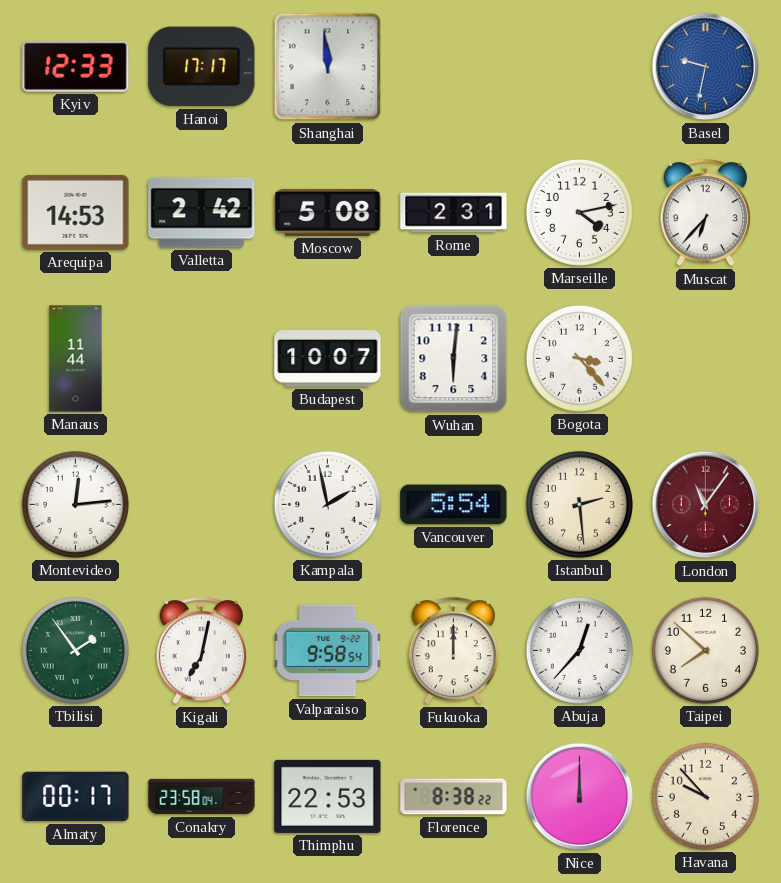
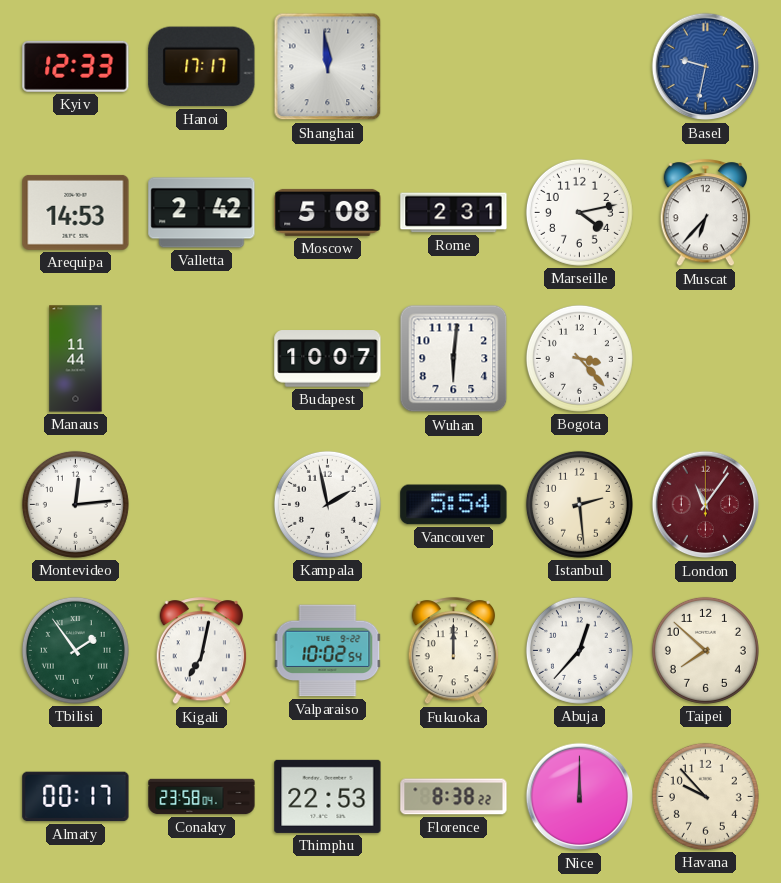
Valparaiso: 9:58 -> 10:02
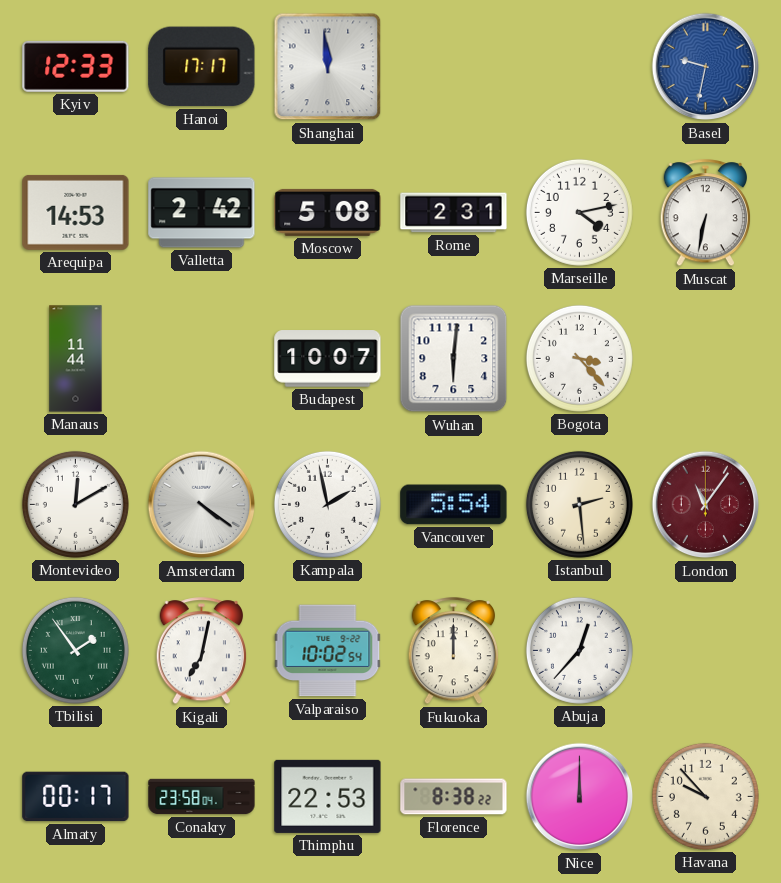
Muscat: 6:37 -> 6:32
Montevideo: 12:14 -> 12:10
Amsterdam: none -> 4:21
Taipei: 7:52 -> none
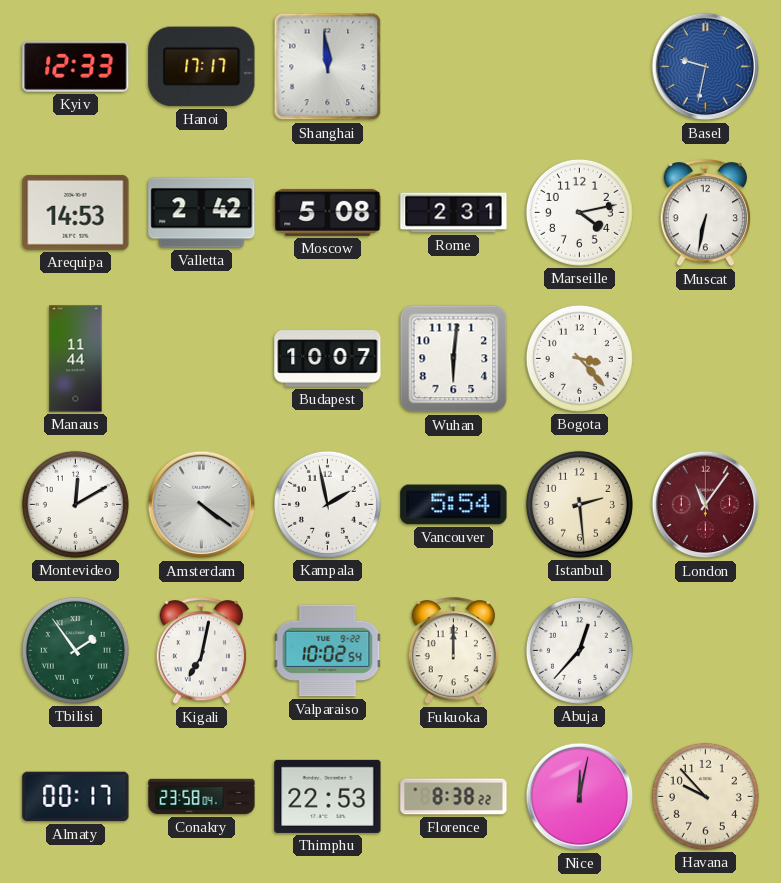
Nice: 12:00 -> 12:02
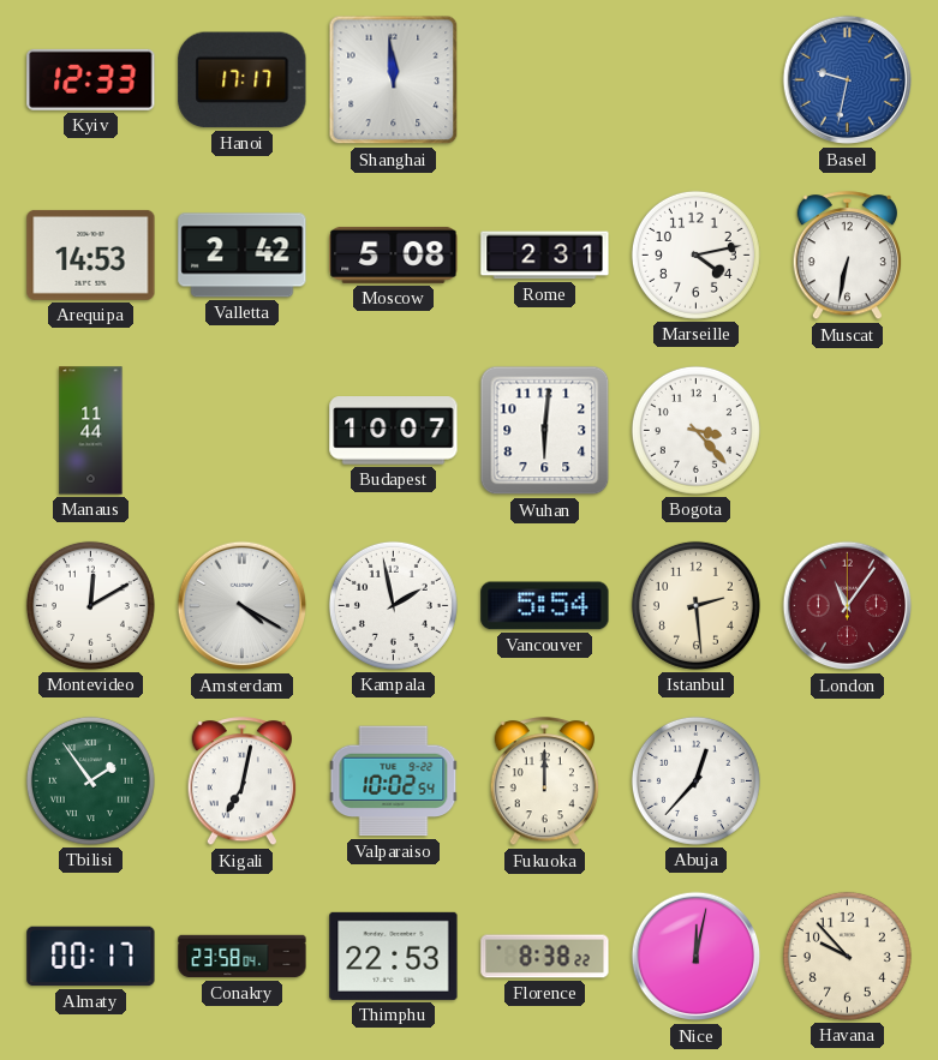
Amsterdam: 4:21 -> 4:20
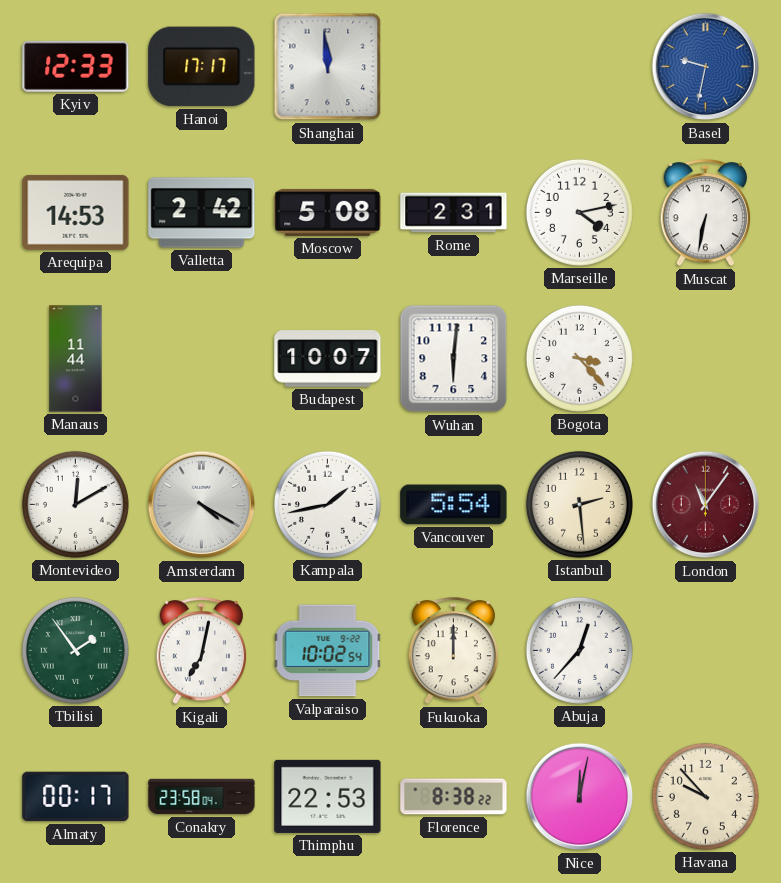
Kampala: 1:58 -> 1:43
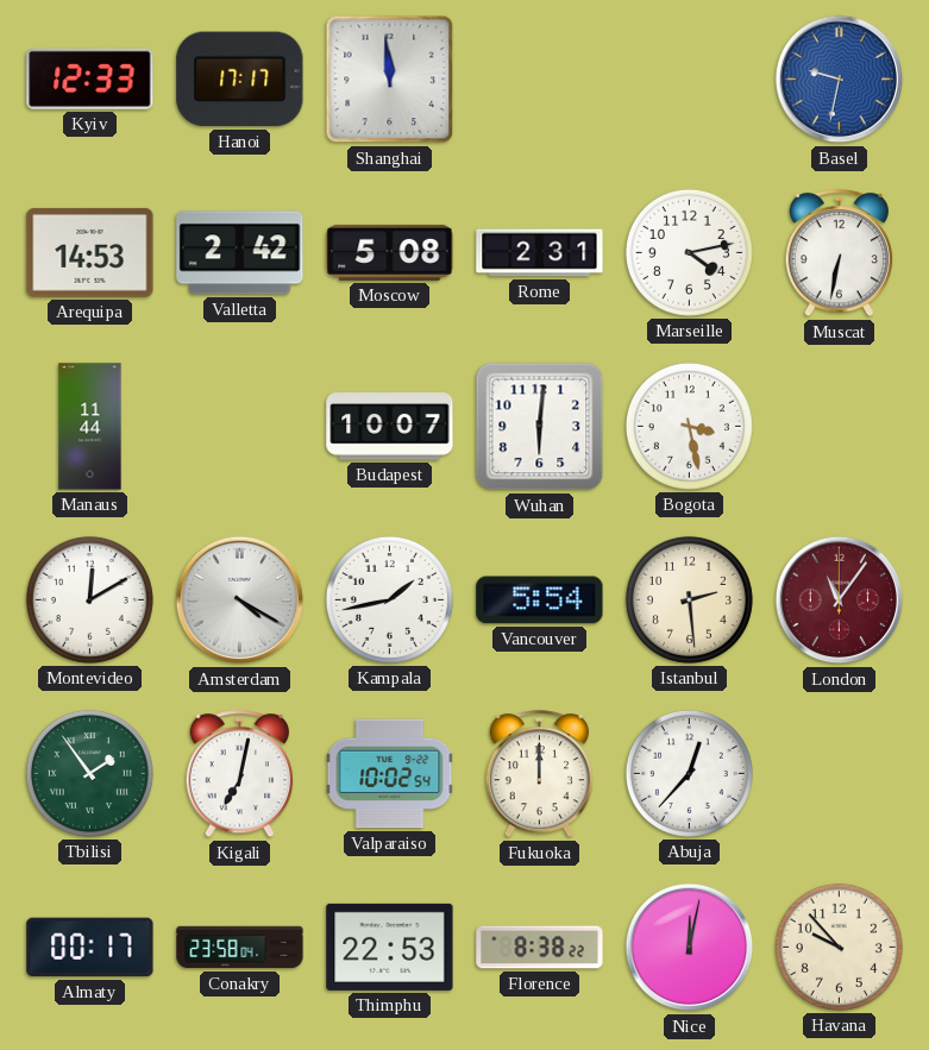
Bogota: 3:23 -> 3:28
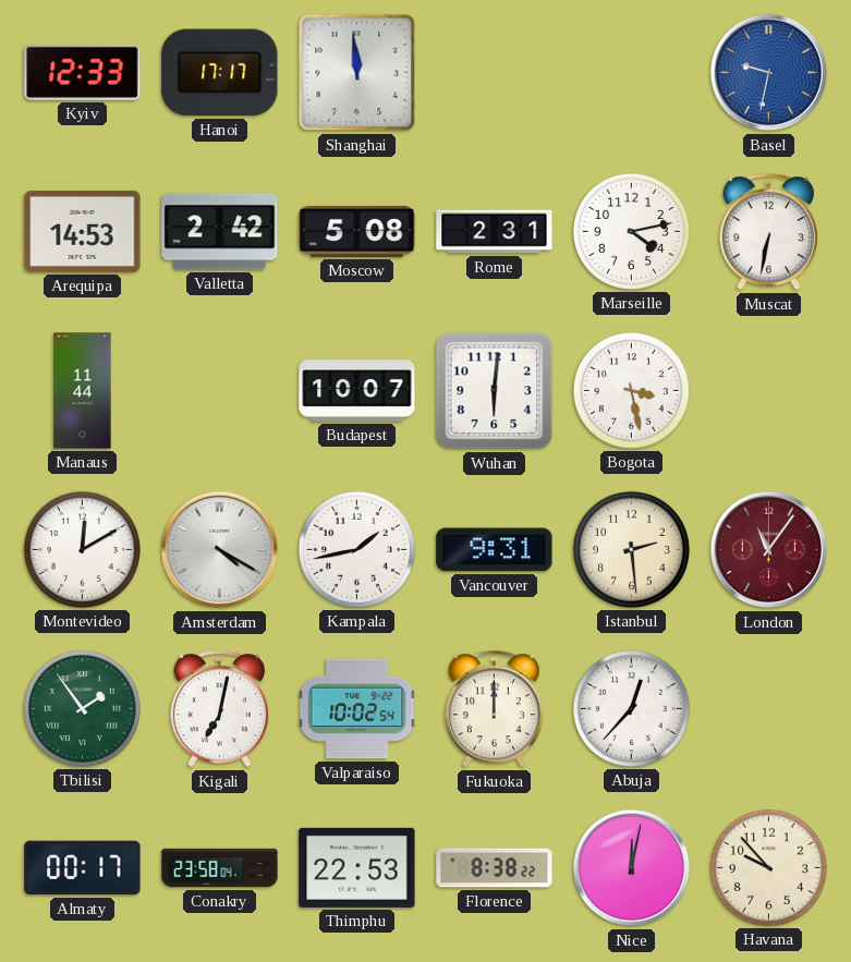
Vancouver: 5:54 -> 9:31
